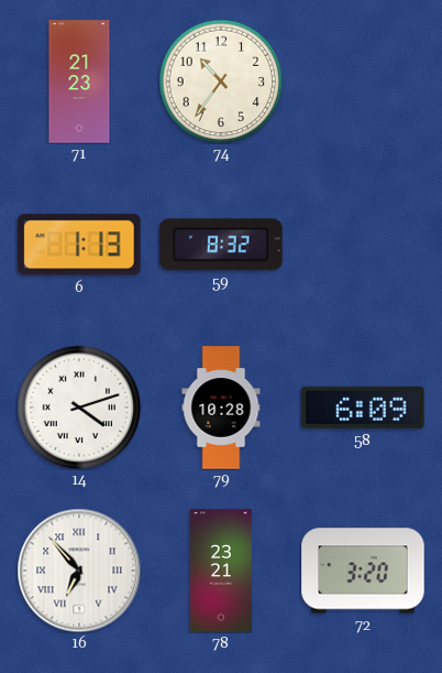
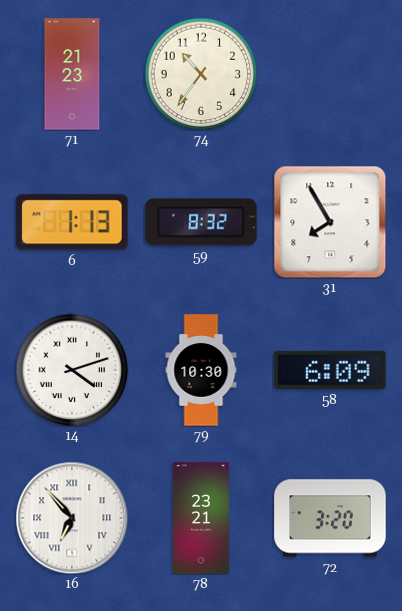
31: none -> 7:55
79: 10:28 -> 10:30
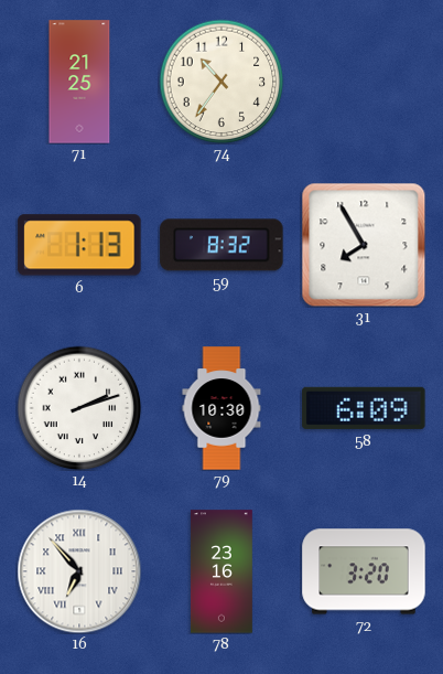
71: 21:23 -> 21:25
14: 4:12 -> 2:12
78: 23:21 -> 23:16
